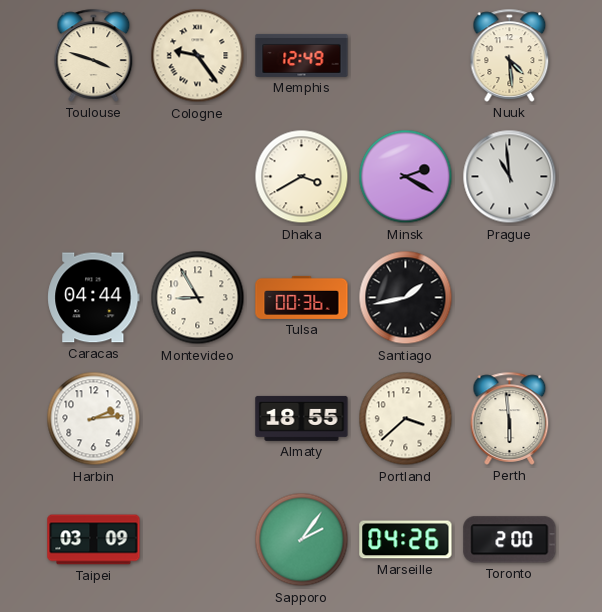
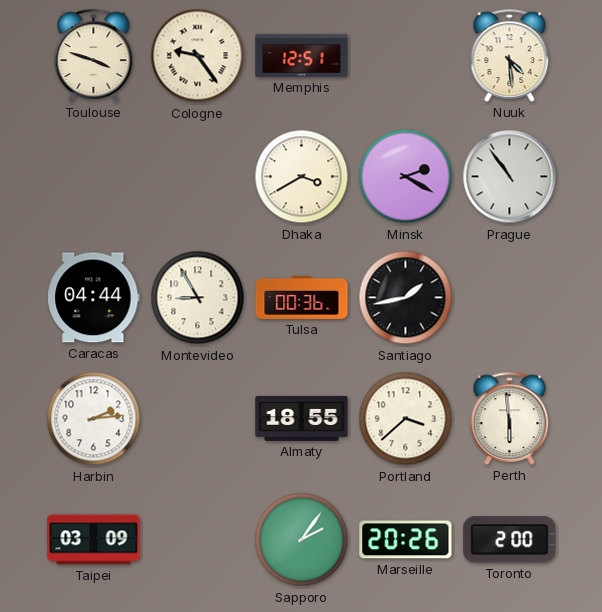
Memphis: 12:49 -> 12:51
Prague: 10:59 -> 10:54
Marseille: 04:26 -> 20:26
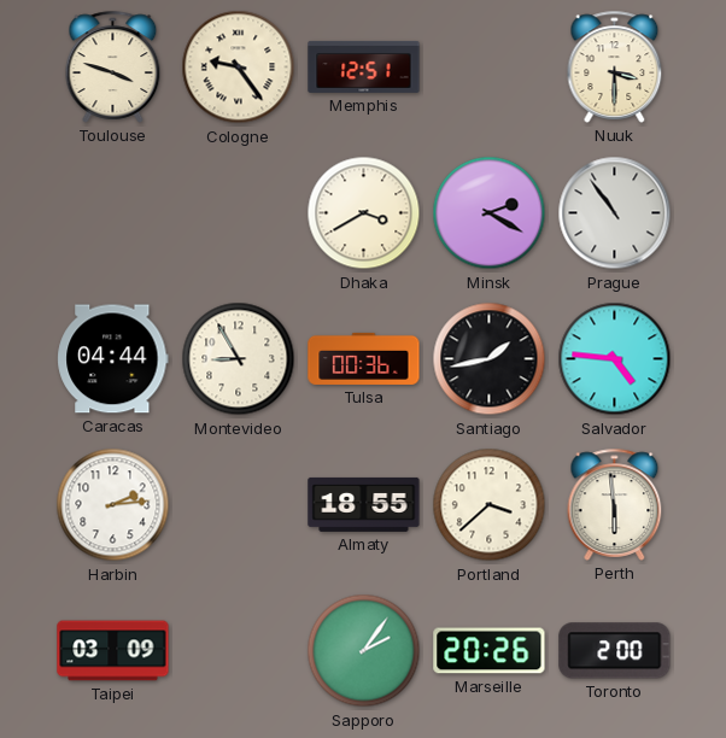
Nuuk: 4:29 -> 3:30
Salvador: none -> 4:46
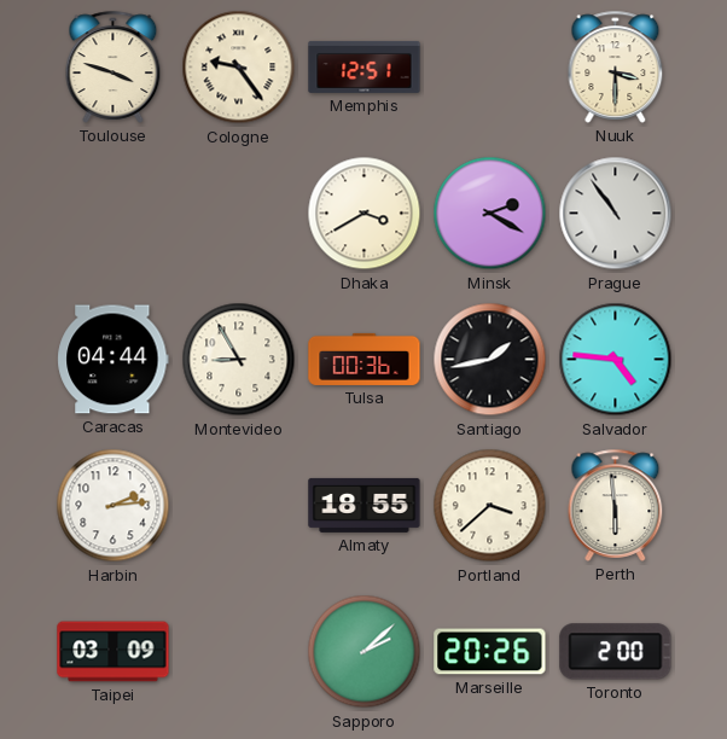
Sapporo: 2:06 -> 2:08
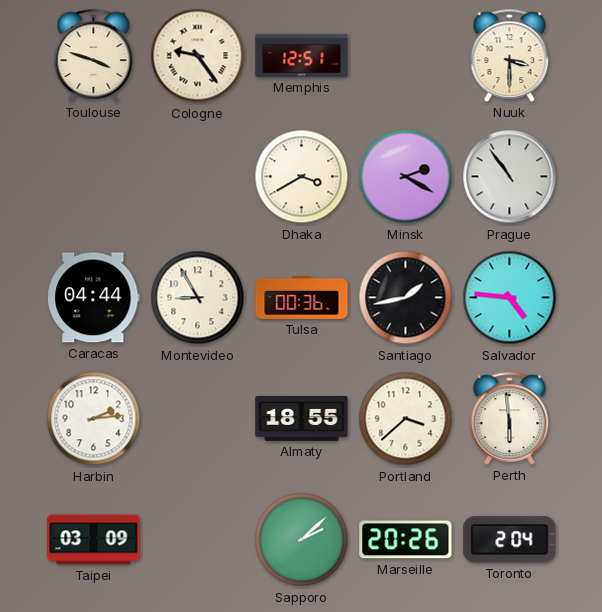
Toronto: 2:00 -> 2:04
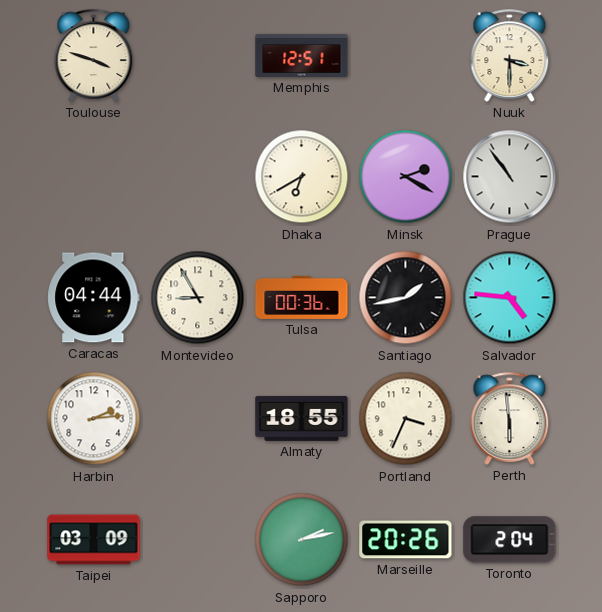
Cologne: 9:24 -> none
Dhaka: 3:40 -> 6:40
Portland: 3:38 -> 3:34
Sapporo: 2:08 -> 2:13
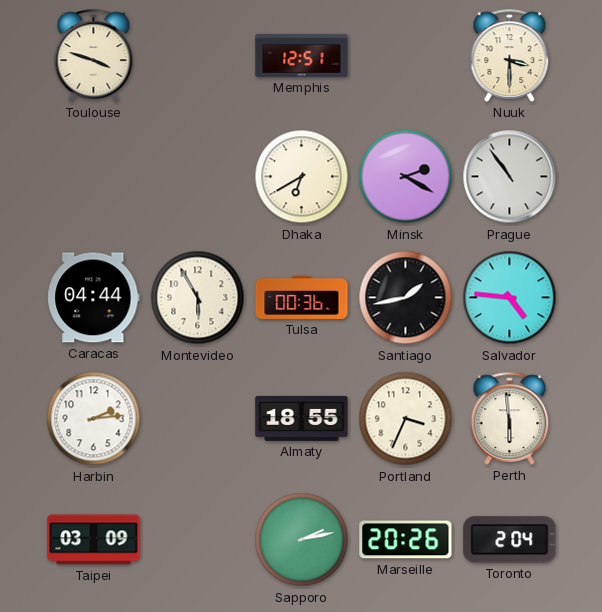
Montevideo: 8:55 -> 5:55
